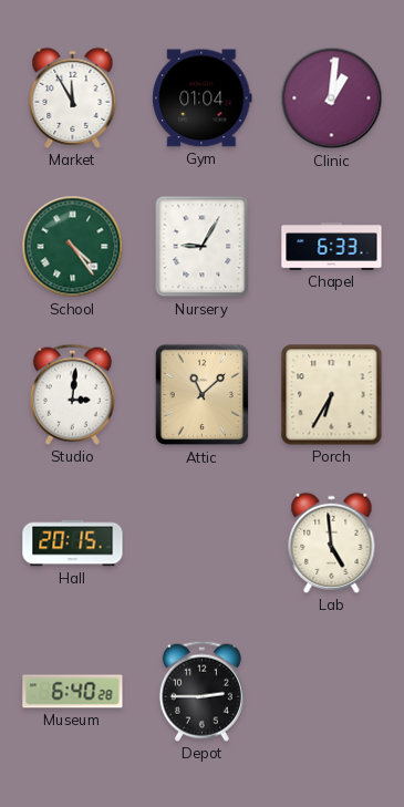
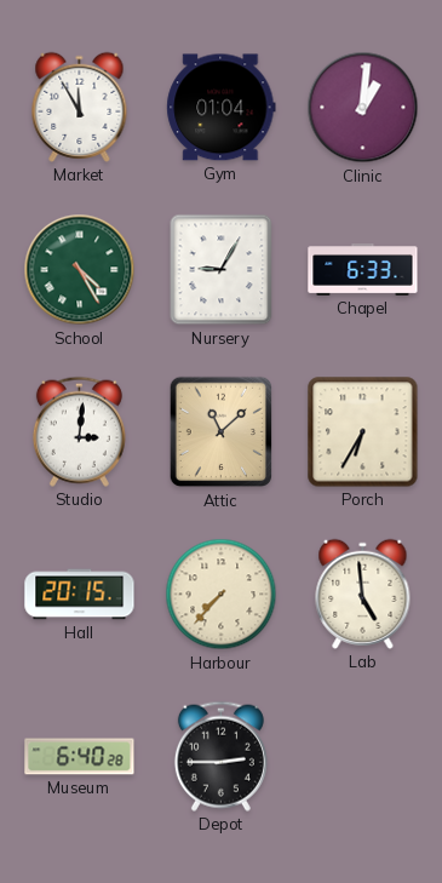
School: 4:24 -> 4:25
Harbour: none -> 7:37
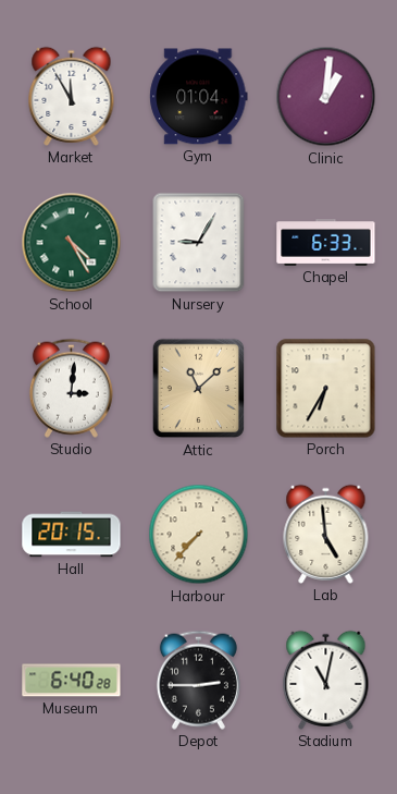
Stadium: none -> 11:02
